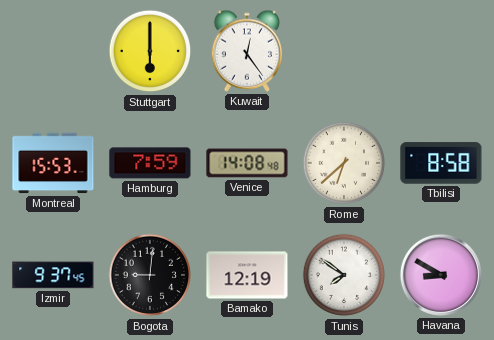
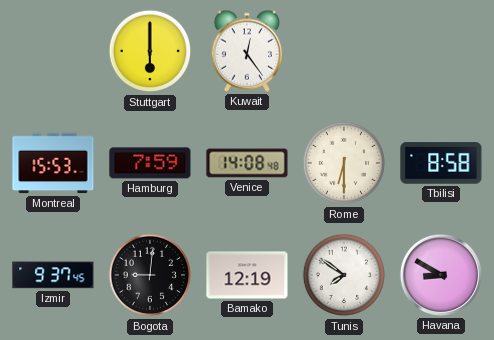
Rome: 6:38 -> 6:30
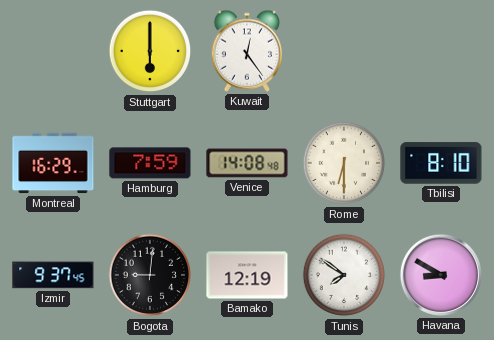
Montreal: 15:53 -> 16:29
Tbilisi: 8:58 -> 8:10
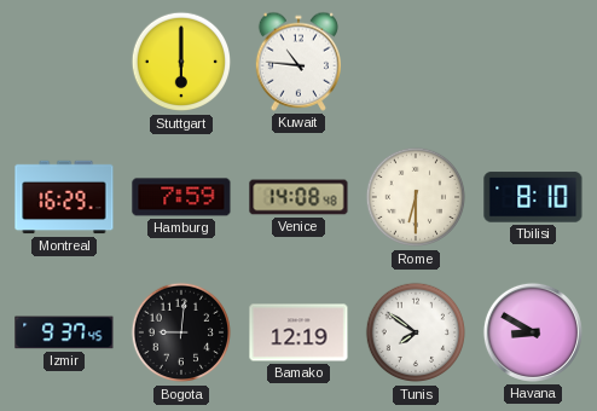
Kuwait: 12:24 -> 10:46
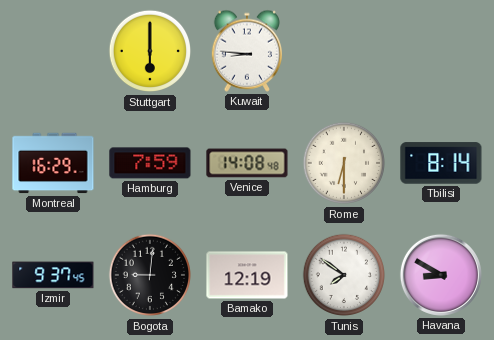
Kuwait: 10:46 -> 8:46
Tbilisi: 8:10 -> 8:14
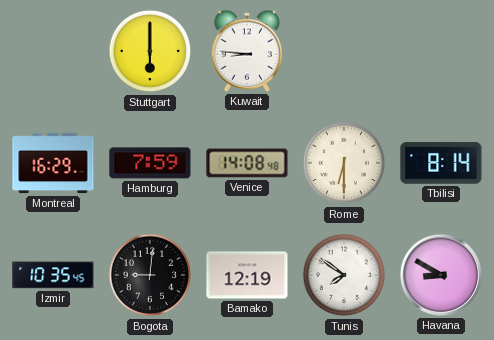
Izmir: 9:37 -> 10:35
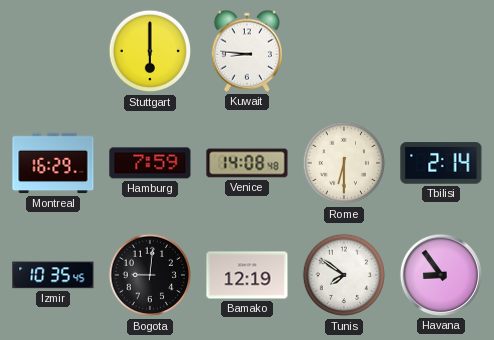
Tbilisi: 8:14 -> 2:14
Havana: 8:50 -> 8:54
